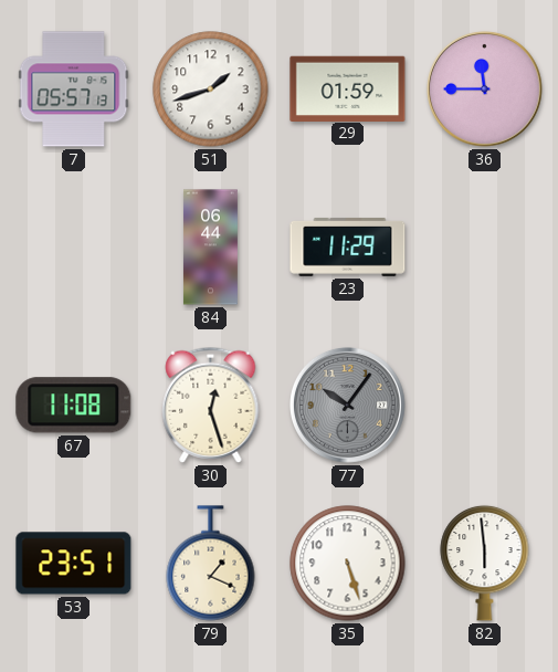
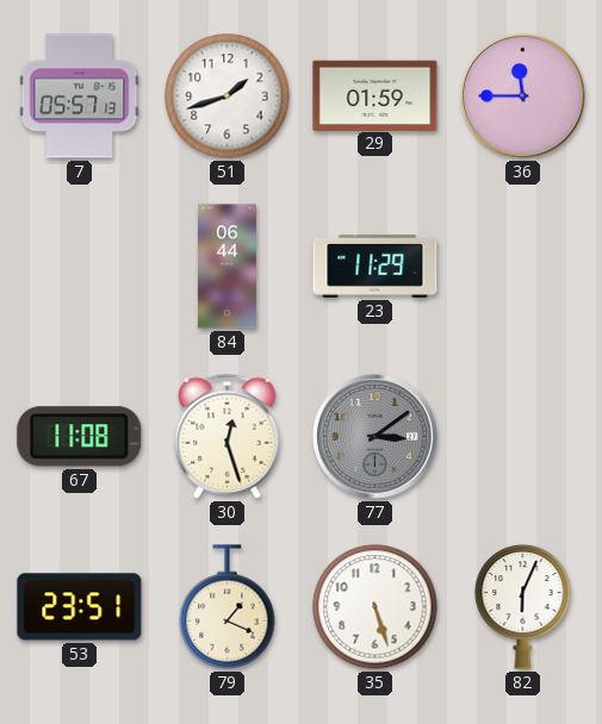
77: 10:06 -> 3:09
82: 5:59 -> 6:04
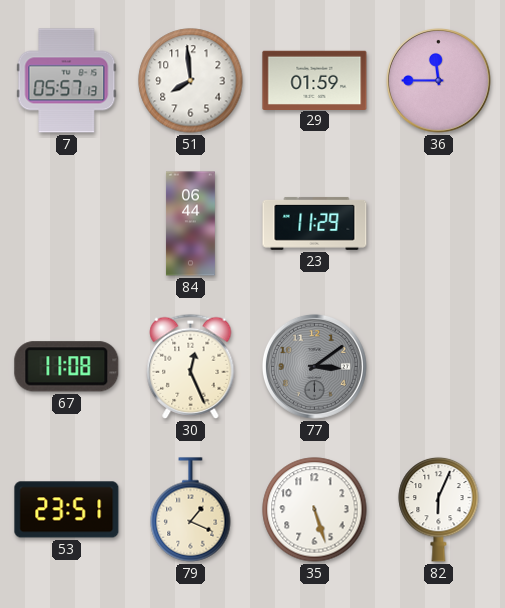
51: 1:42 -> 7:59
30: 12:27 -> 12:26
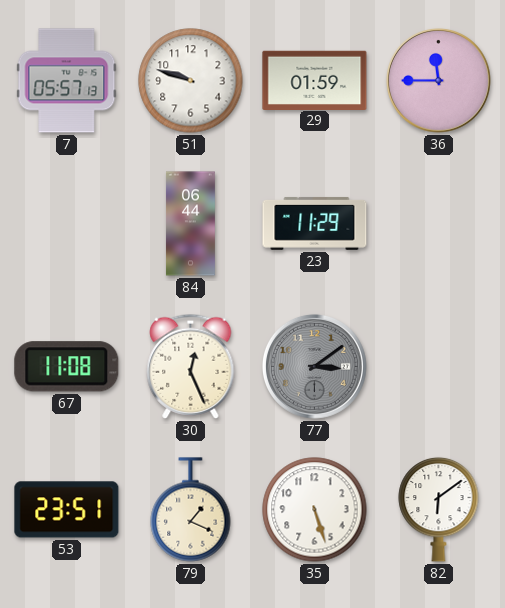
51: 7:59 -> 9:48
82: 6:04 -> 6:09
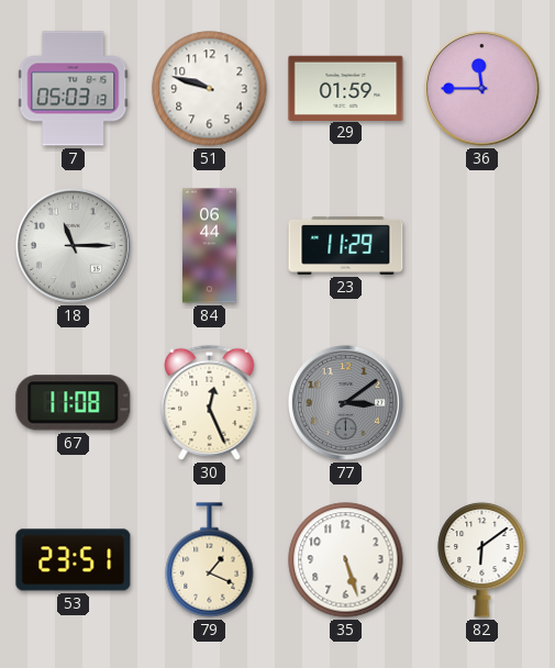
7: 05:57 -> 05:03
18: none -> 11:15
